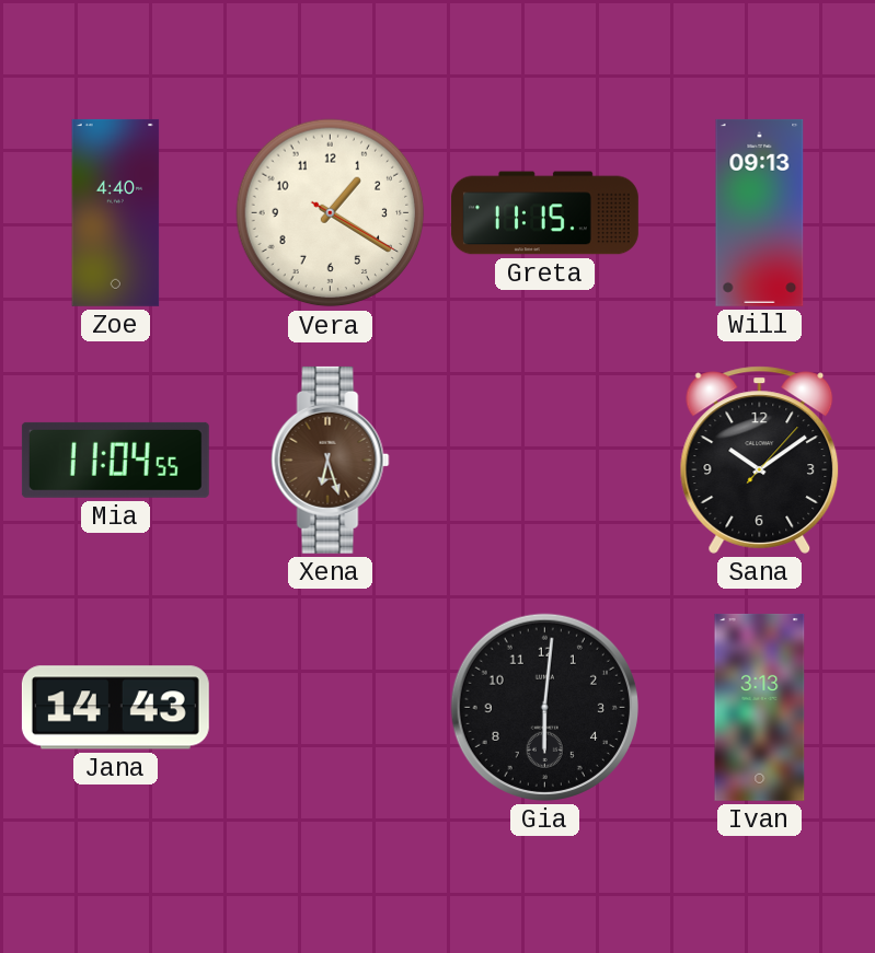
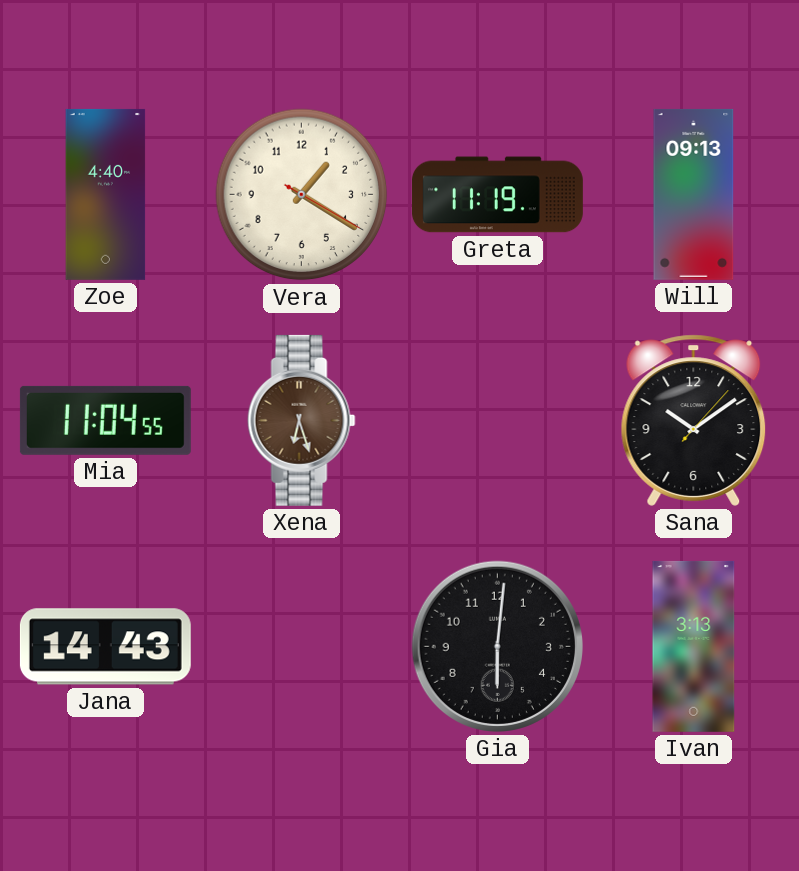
Greta: 11:15 -> 11:19
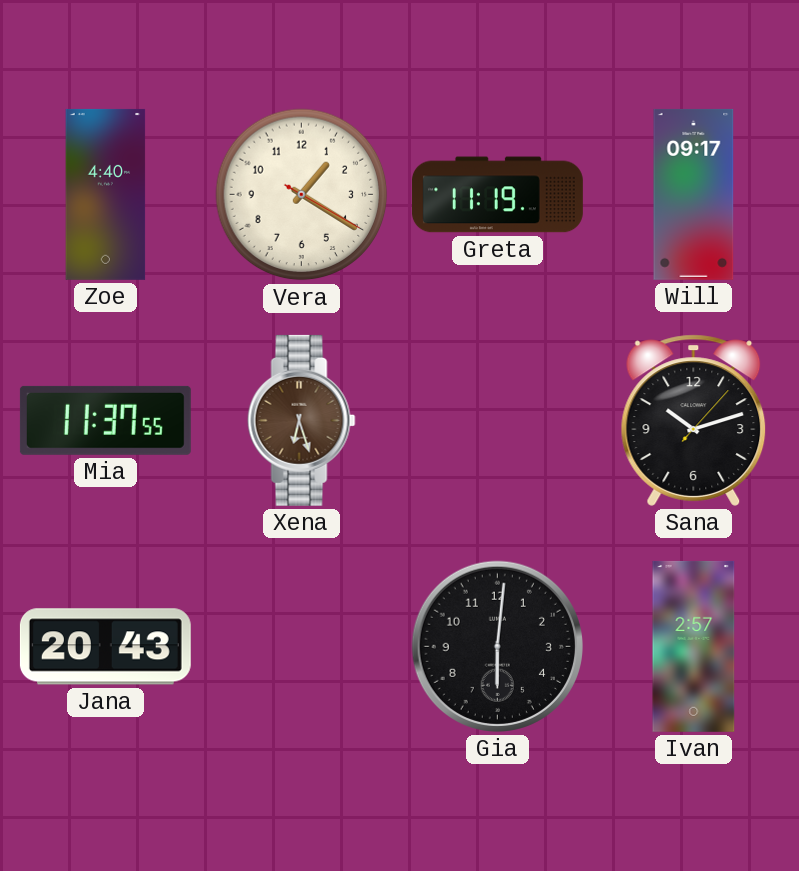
Will: 09:13 -> 09:17
Mia: 11:04 -> 11:37
Sana: 10:09 -> 10:12
Jana: 14:43 -> 20:43
Ivan: 3:13 -> 2:57
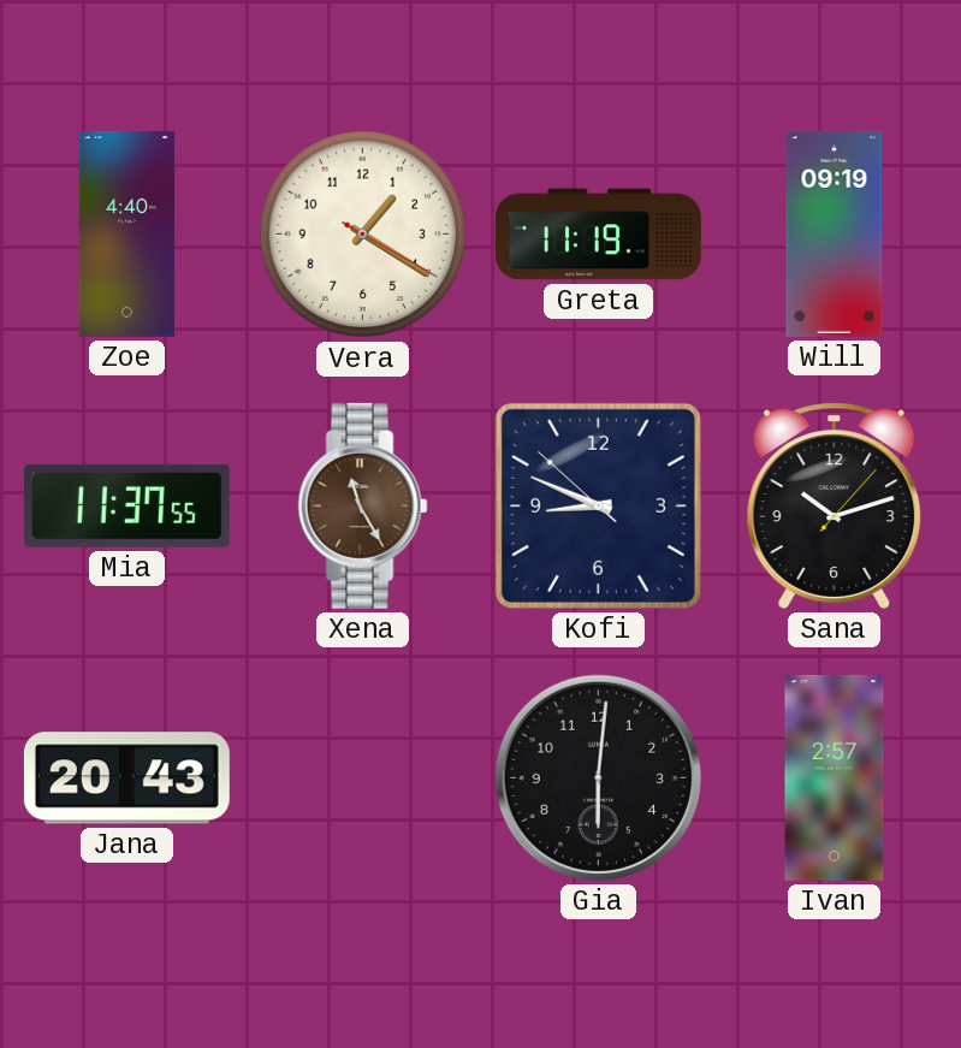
Will: 09:17 -> 09:19
Xena: 6:27 -> 11:25
Kofi: none -> 8:48
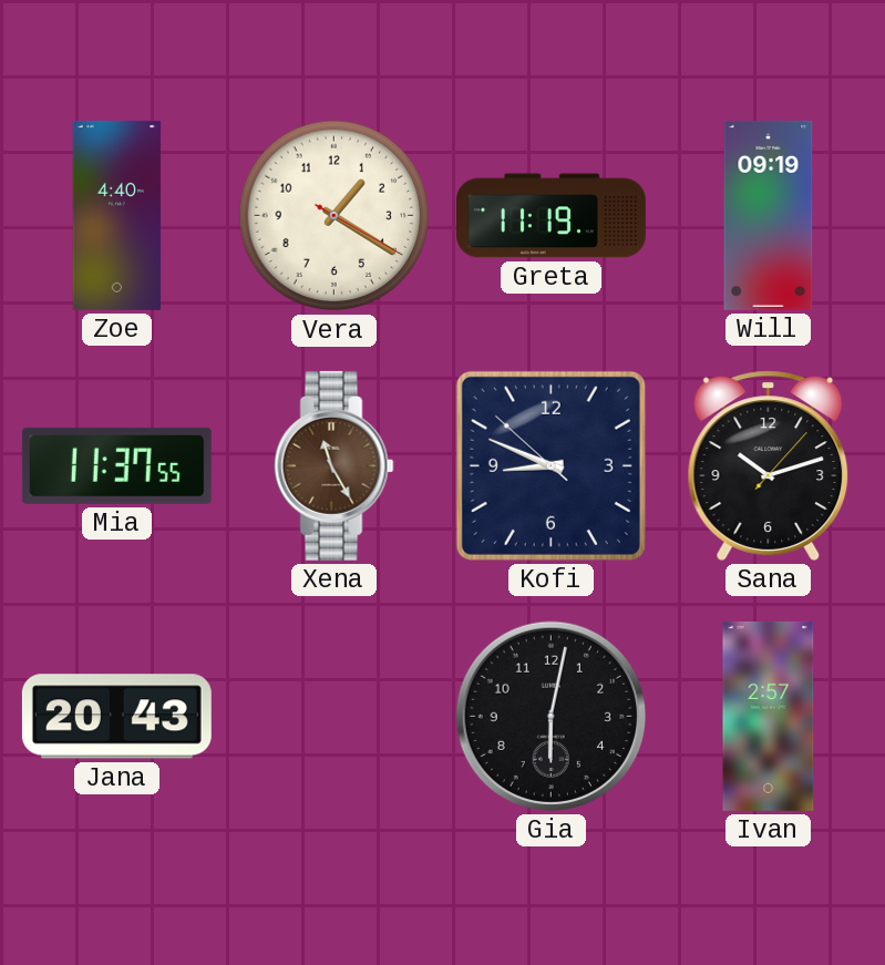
Gia: 6:01 -> 6:02
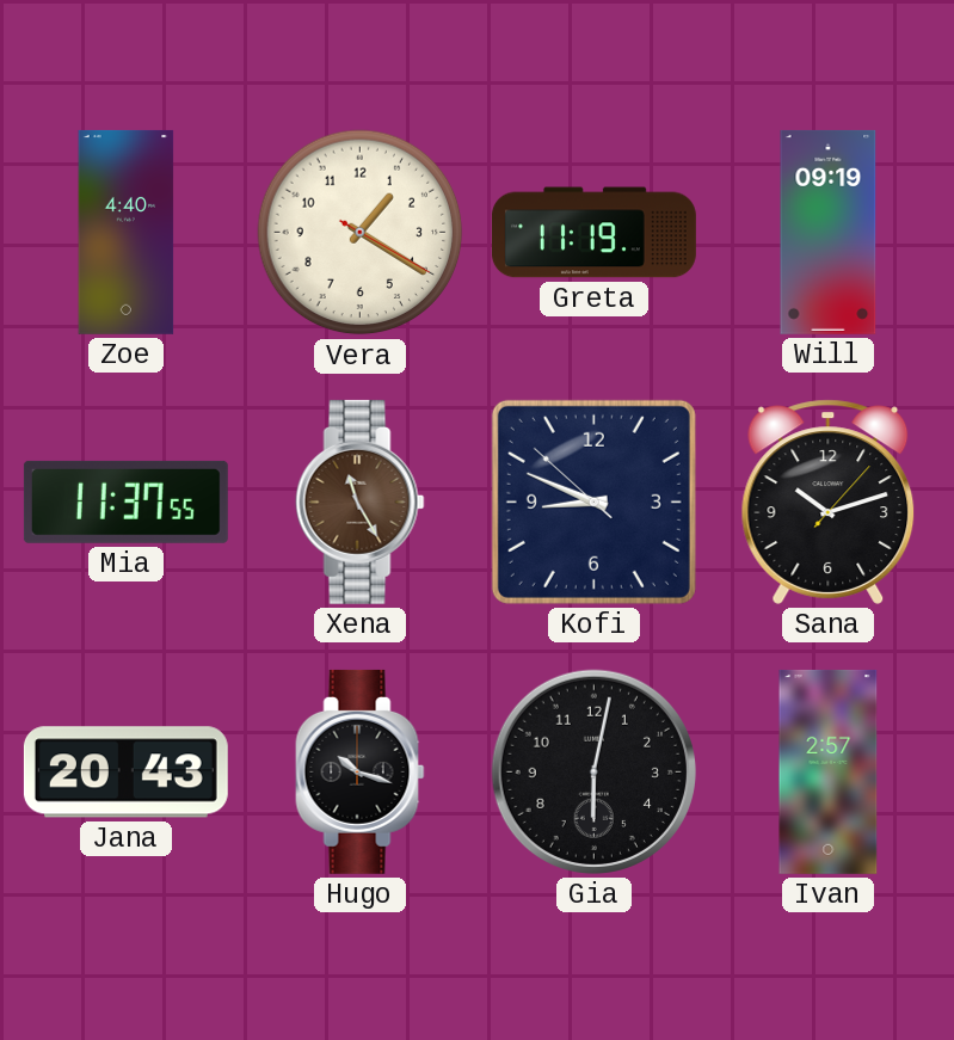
Hugo: none -> 10:18
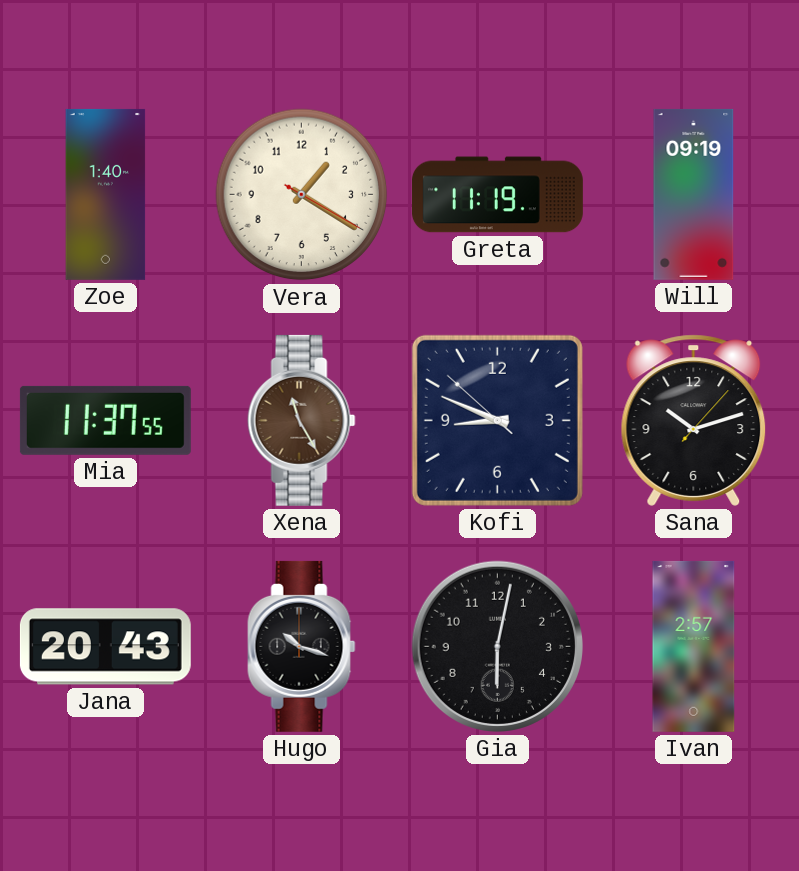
Zoe: 4:40 -> 1:40
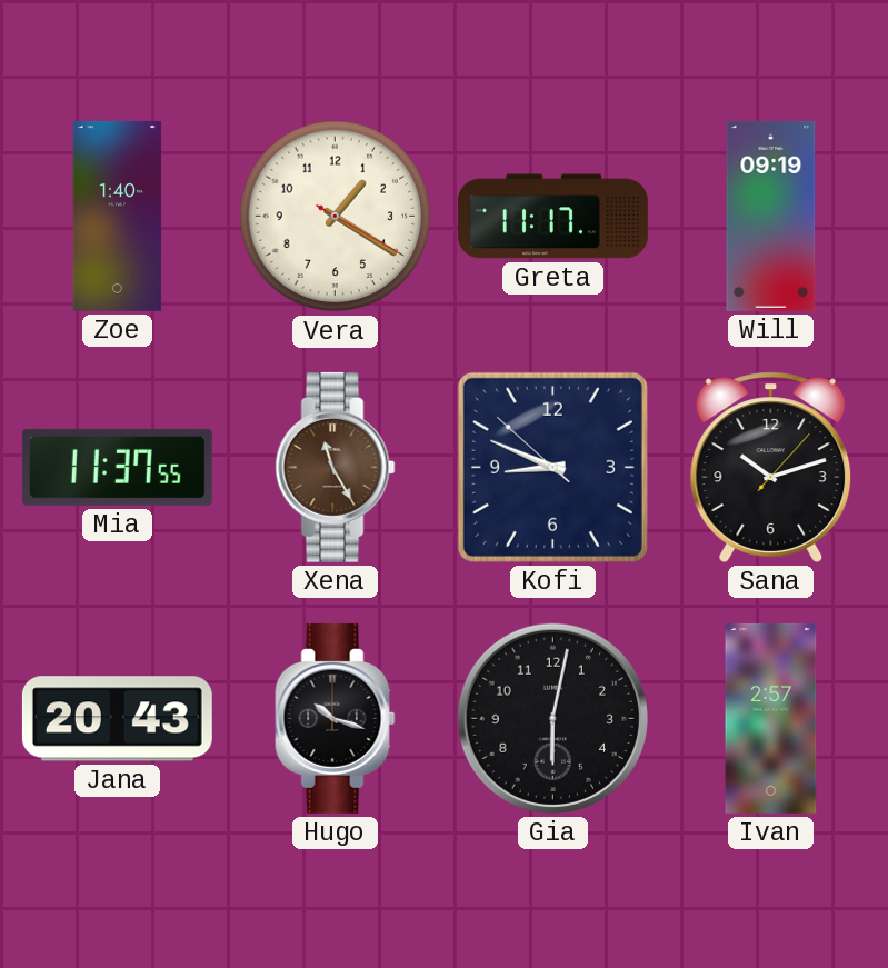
Greta: 11:19 -> 11:17
